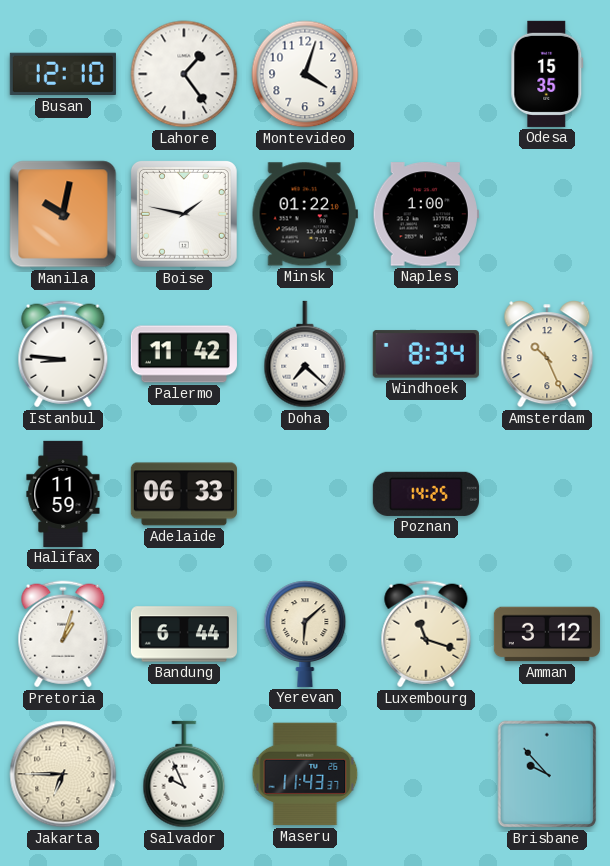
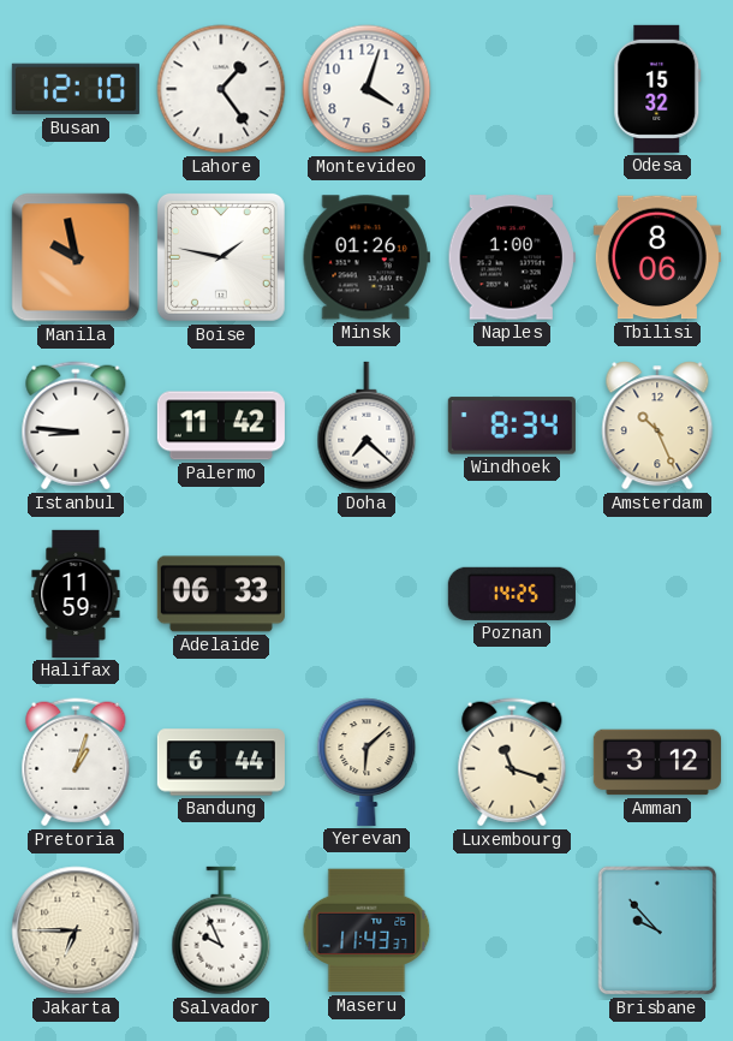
Odesa: 15:35 -> 15:32
Manila: 10:02 -> 9:58
Minsk: 01:22 -> 01:26
Tbilisi: none -> 8:06
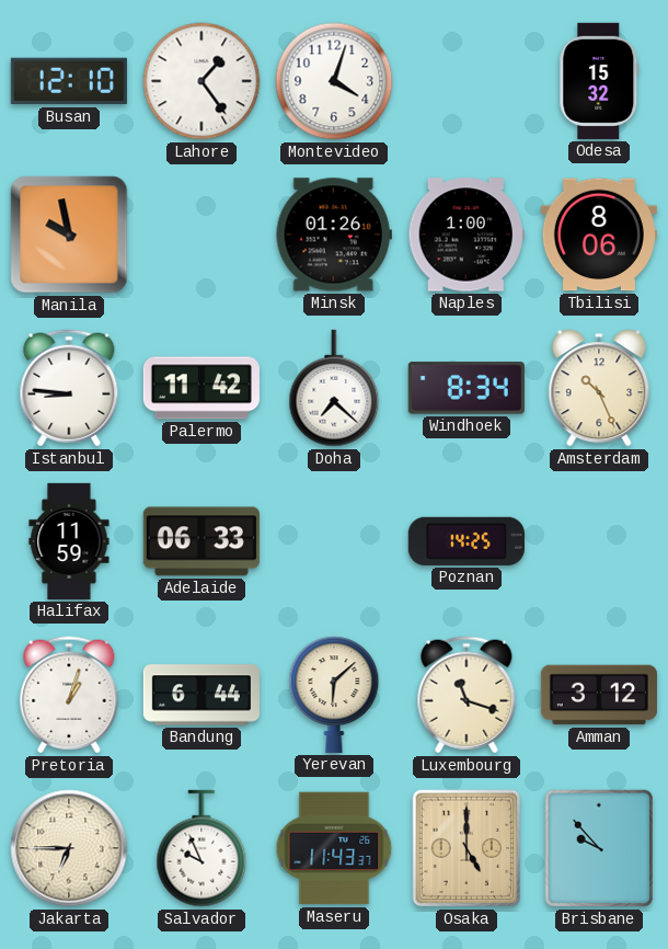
Boise: 1:47 -> none
Osaka: none -> 5:00
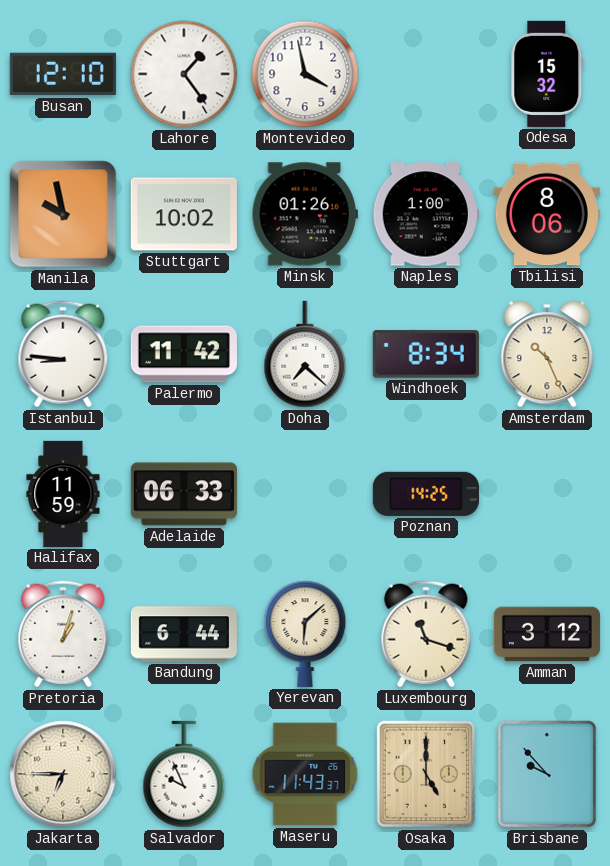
Montevideo: 4:03 -> 3:58
Stuttgart: none -> 10:02
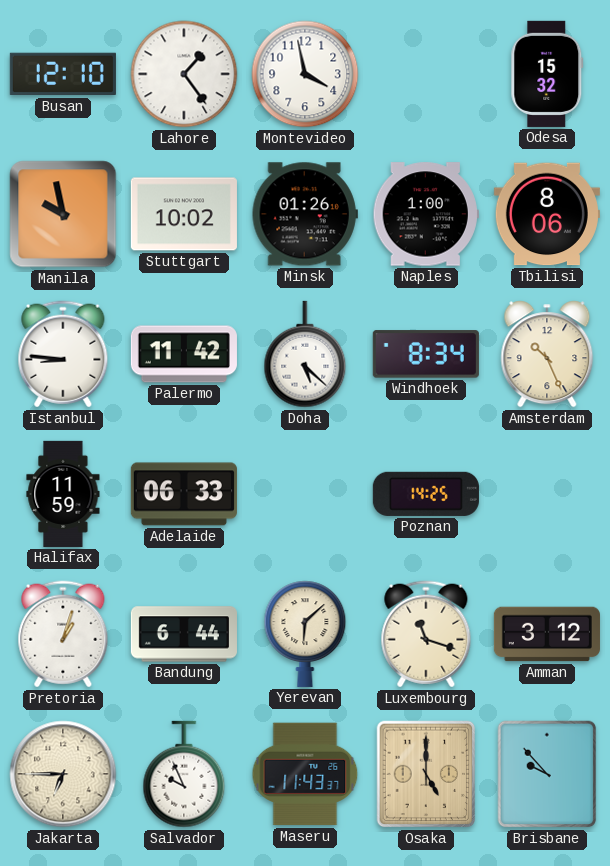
Doha: 7:22 -> 5:22
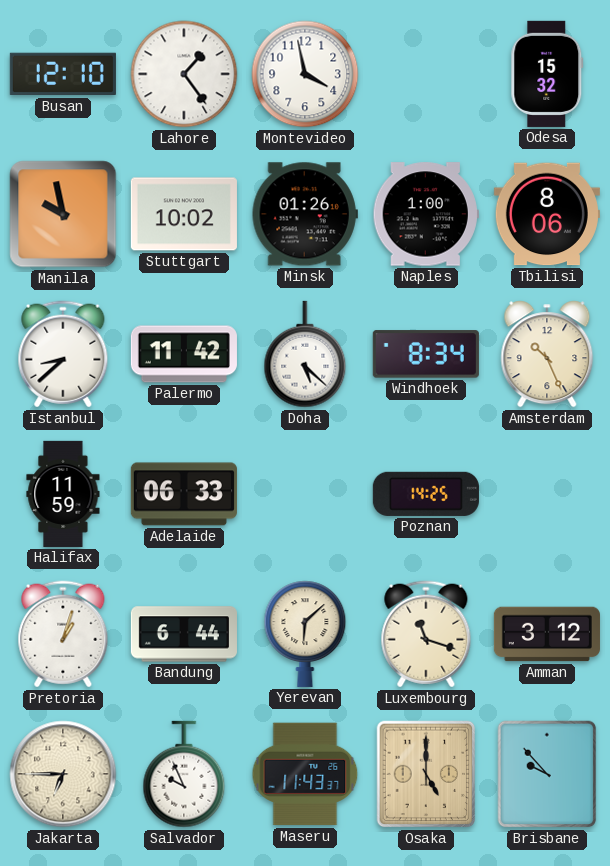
Istanbul: 8:46 -> 8:38
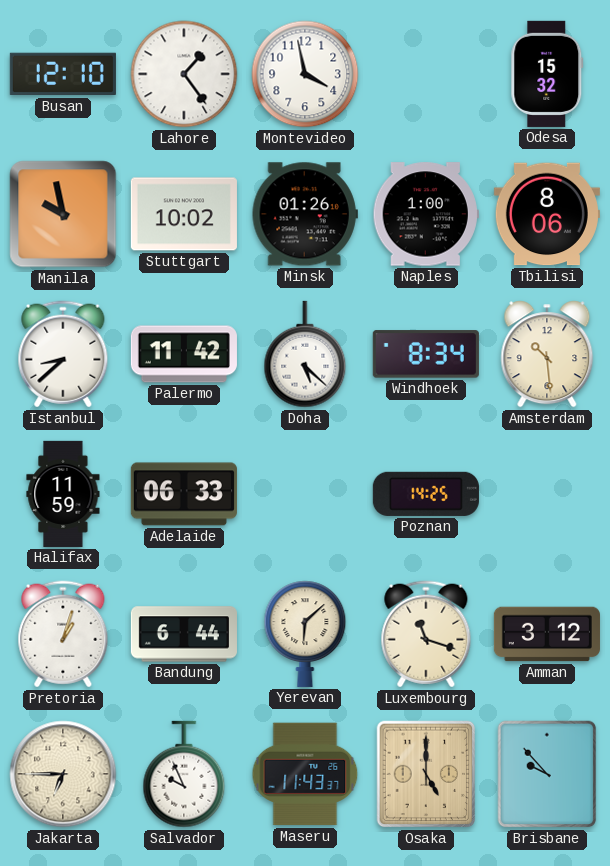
Amsterdam: 10:26 -> 10:29
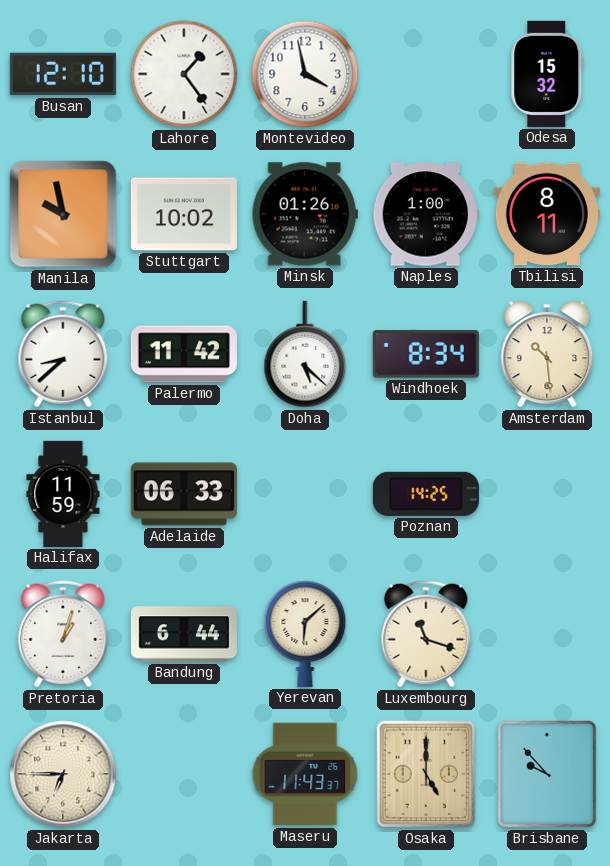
Tbilisi: 8:06 -> 8:11
Amman: 3:12 -> none
Salvador: 9:56 -> none
